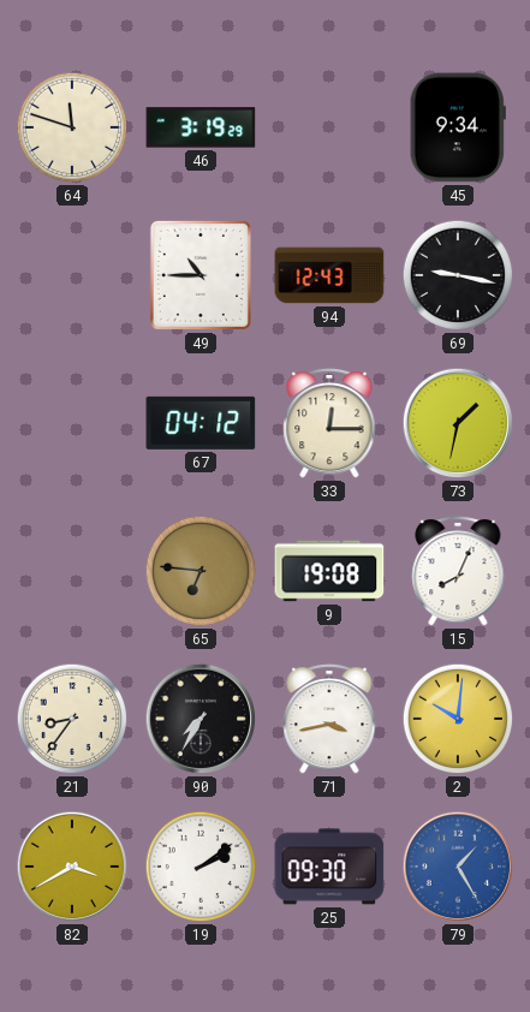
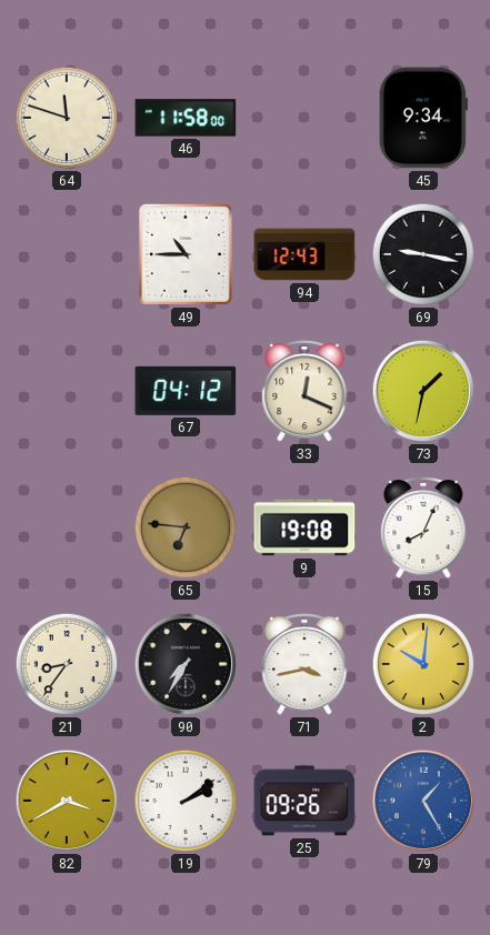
46: 3:19 -> 11:58
33: 12:15 -> 12:19
25: 09:30 -> 09:26
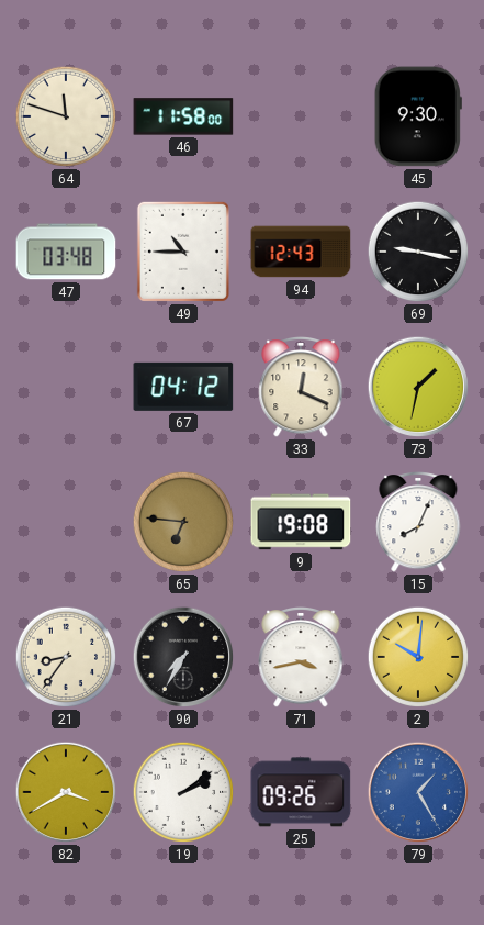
45: 9:34 -> 9:30
47: none -> 03:48
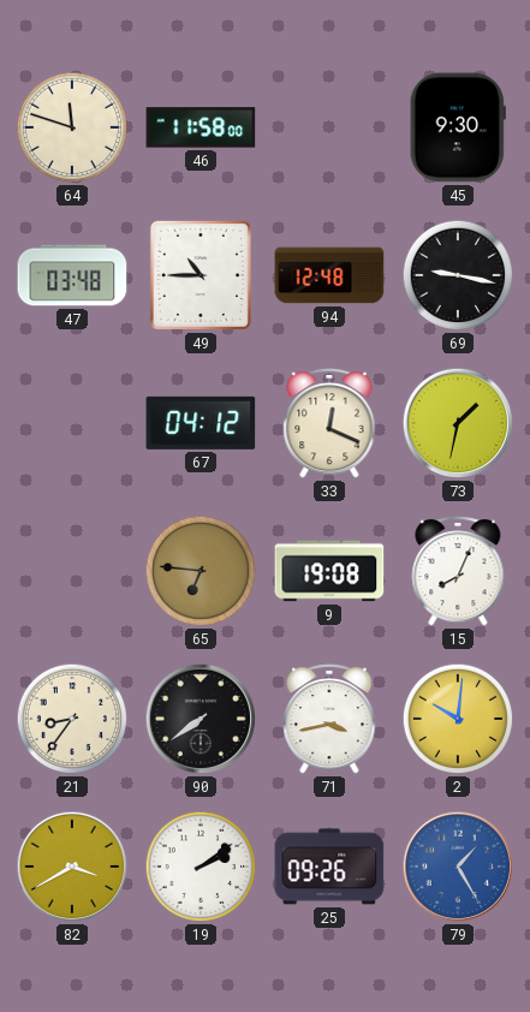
94: 12:43 -> 12:48
90: 7:35 -> 7:39
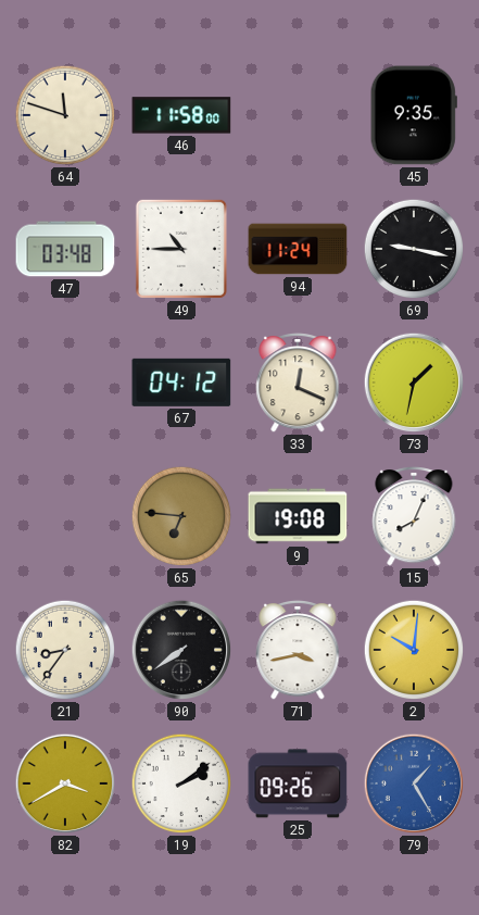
45: 9:30 -> 9:35
94: 12:48 -> 11:24
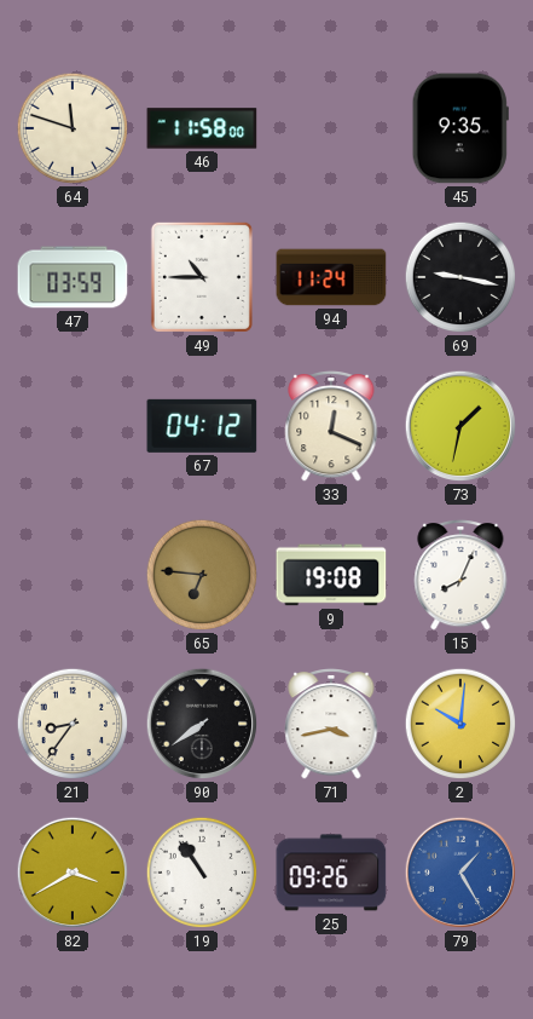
47: 03:48 -> 03:59
19: 2:09 -> 10:54
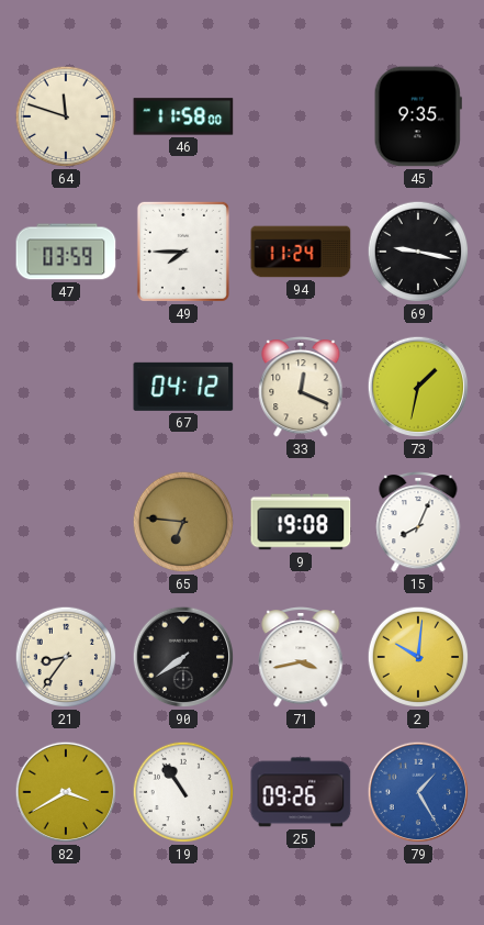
49: 10:45 -> 7:45
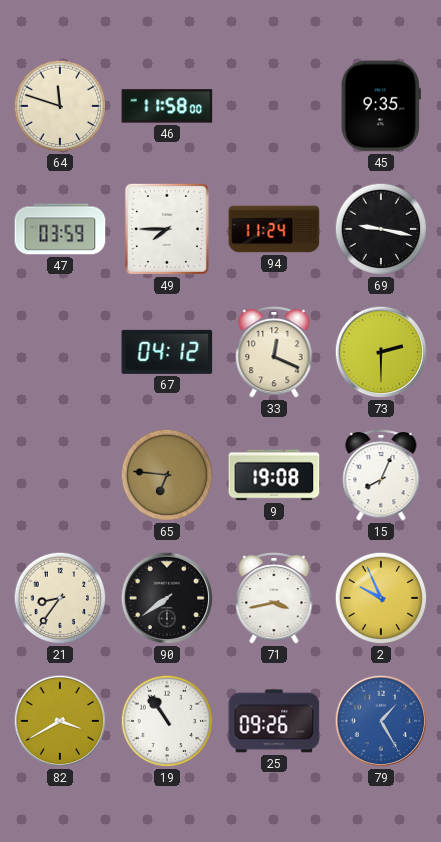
73: 1:32 -> 2:30
2: 10:01 -> 9:56
